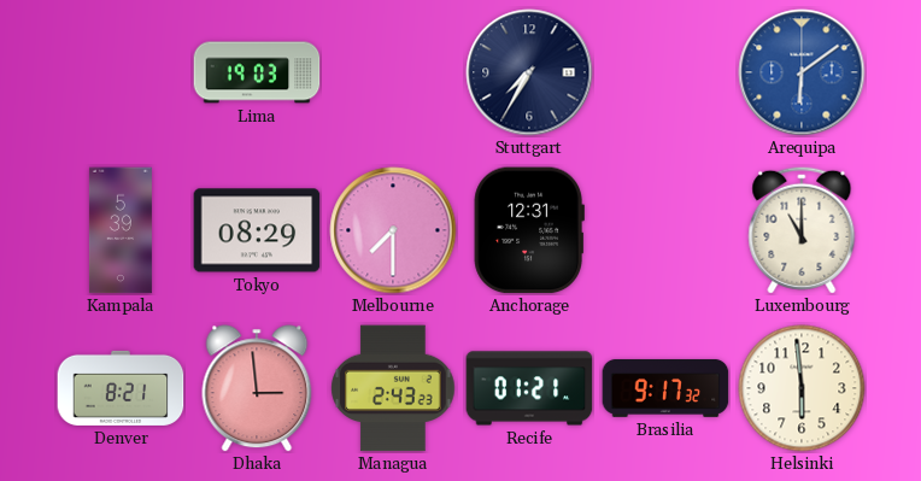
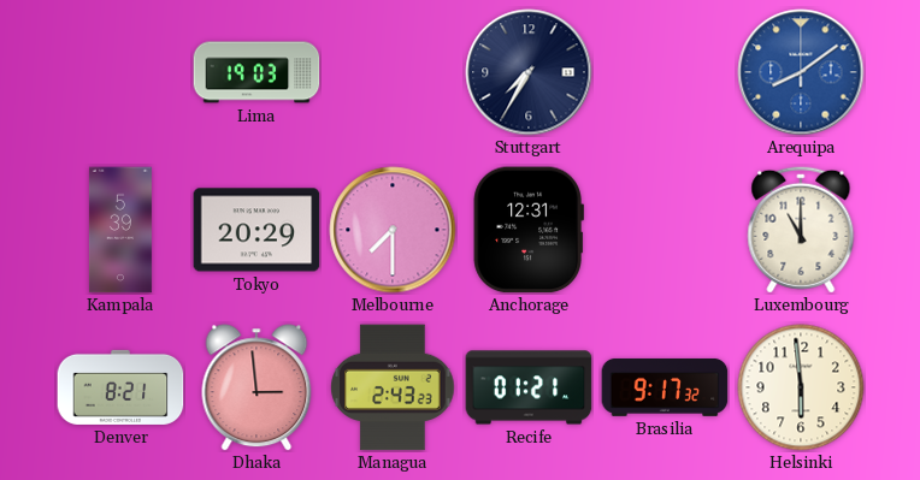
Arequipa: 6:09 -> 8:09
Tokyo: 08:29 -> 20:29
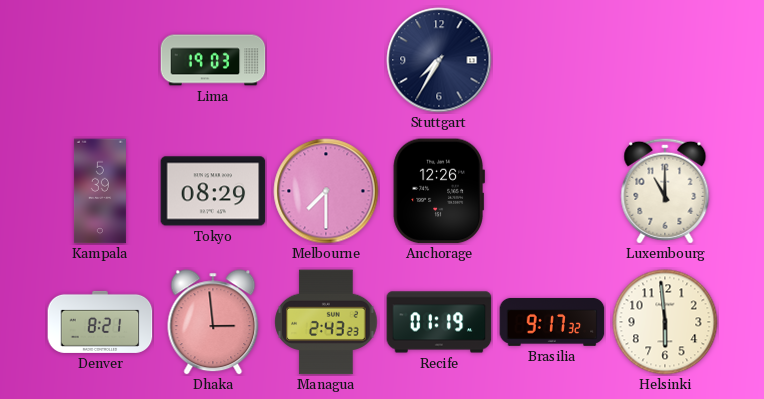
Arequipa: 8:09 -> none
Tokyo: 20:29 -> 08:29
Anchorage: 12:31 -> 12:26
Recife: 01:21 -> 01:19
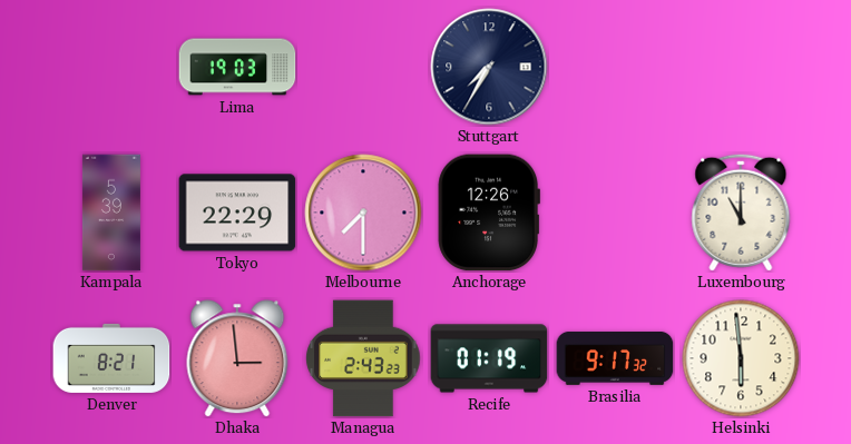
Tokyo: 08:29 -> 22:29
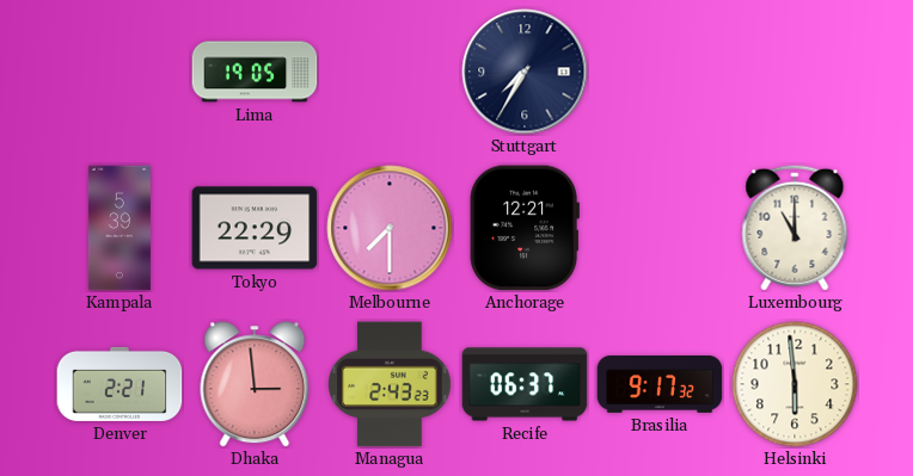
Lima: 19:03 -> 19:05
Anchorage: 12:26 -> 12:21
Denver: 8:21 -> 2:21
Recife: 01:19 -> 06:37
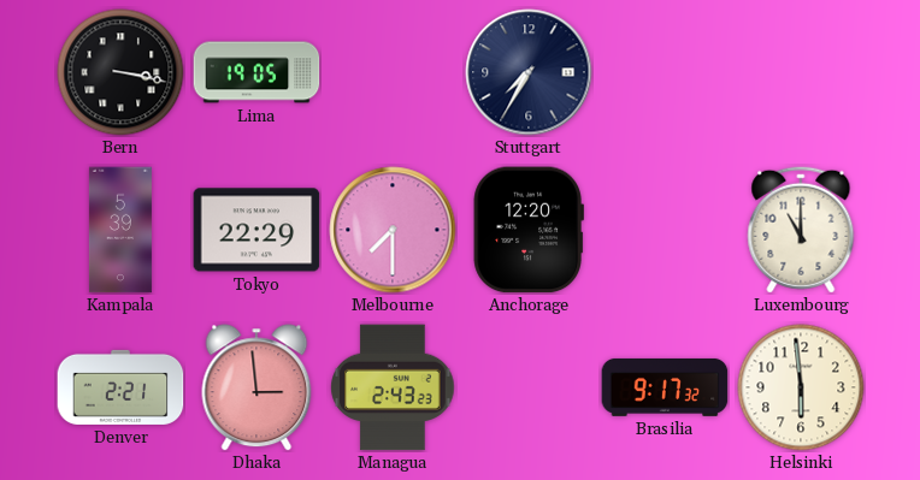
Bern: none -> 3:17
Anchorage: 12:21 -> 12:20
Recife: 06:37 -> none
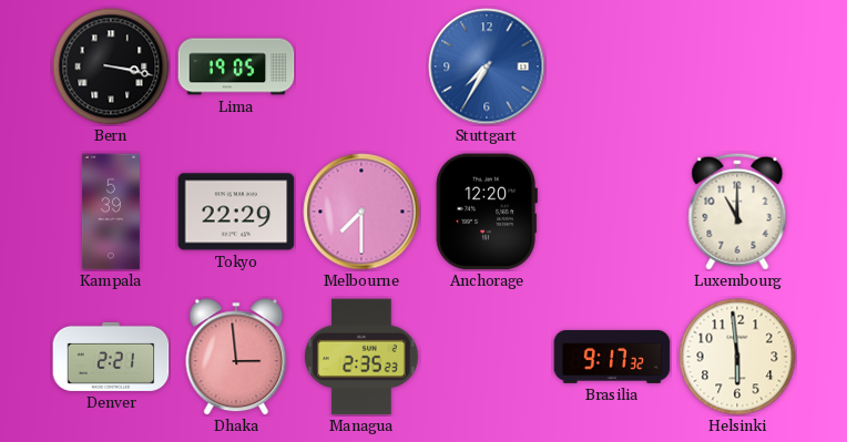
Stuttgart dial: navy -> blue
Managua: 2:43 -> 2:35
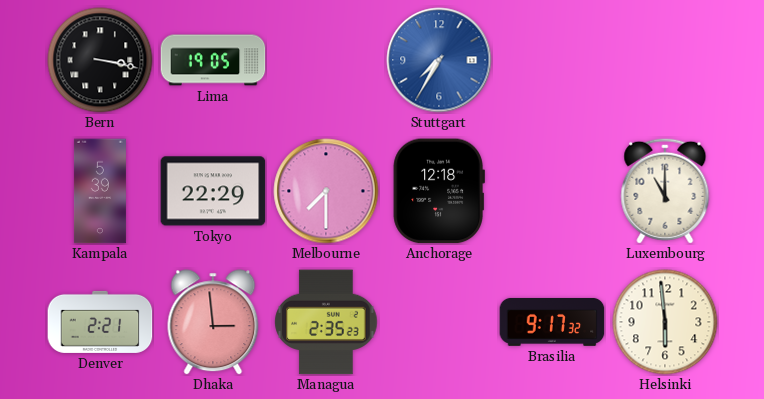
Anchorage: 12:20 -> 12:18
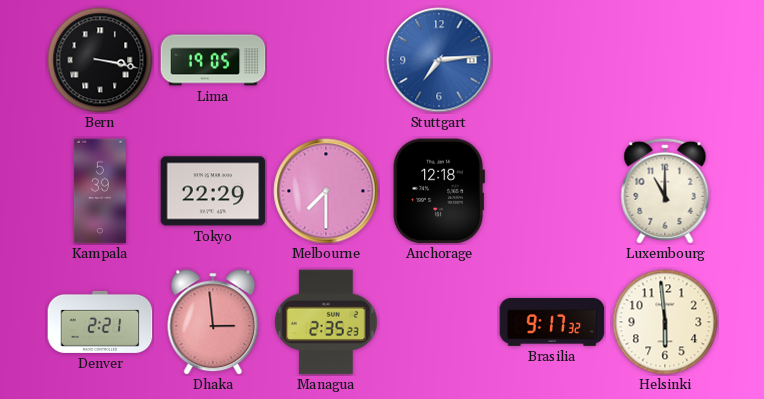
Stuttgart: 7:35 -> 7:14
